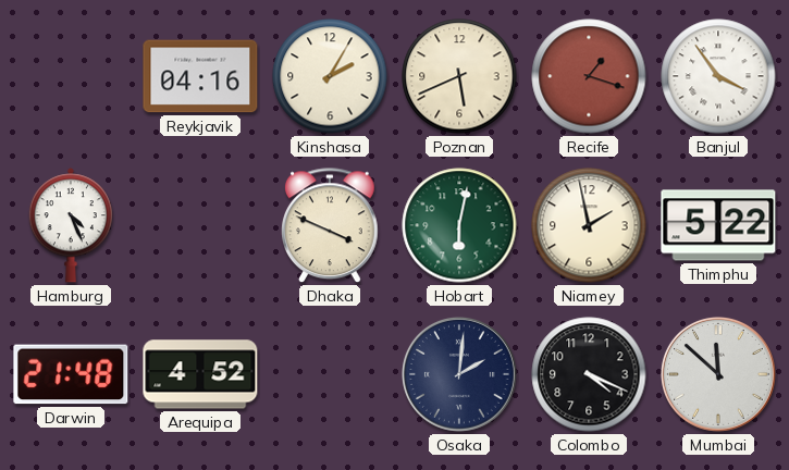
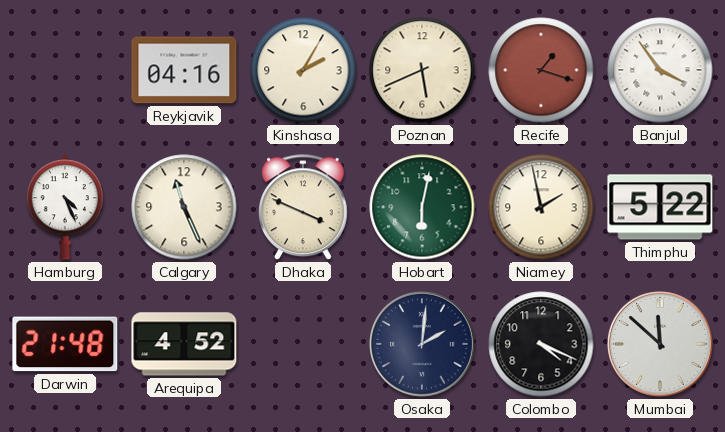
Calgary: none -> 11:26
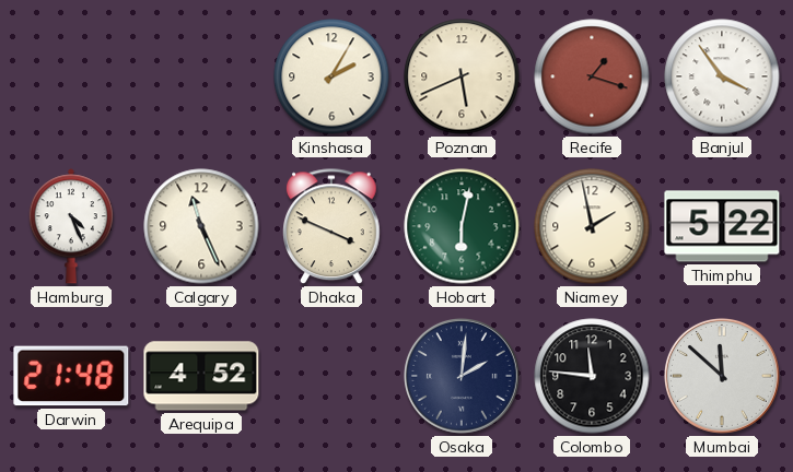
Reykjavik: 04:16 -> none
Colombo: 4:19 -> 11:46
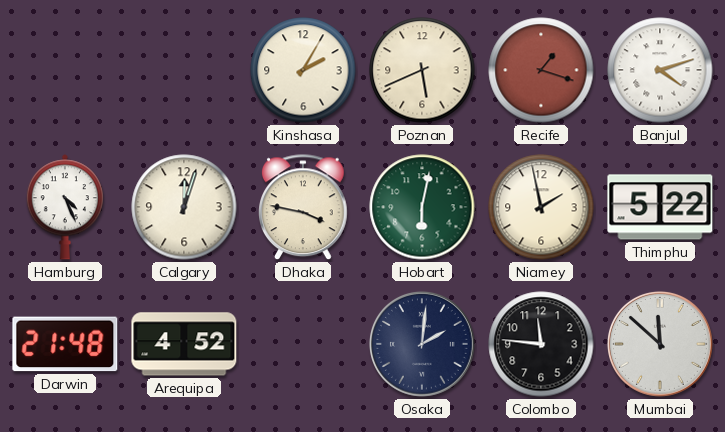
Banjul: 3:54 -> 4:12
Calgary: 11:26 -> 12:03
Dhaka: 3:49 -> 3:47
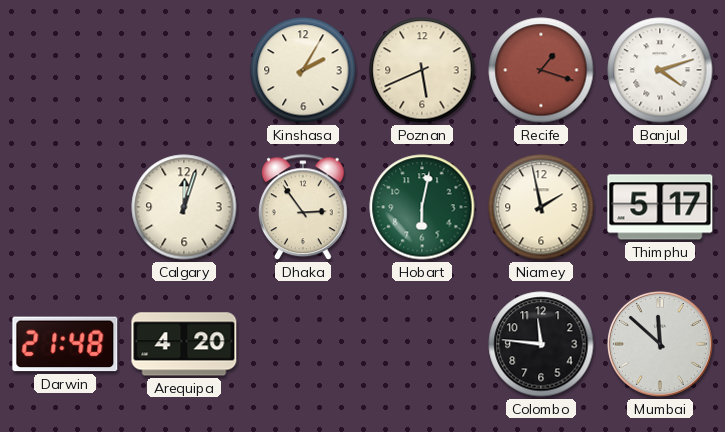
Hamburg: 4:26 -> none
Dhaka: 3:47 -> 2:54
Thimphu: 5:22 -> 5:17
Arequipa: 4:52 -> 4:20
Osaka: 2:01 -> none
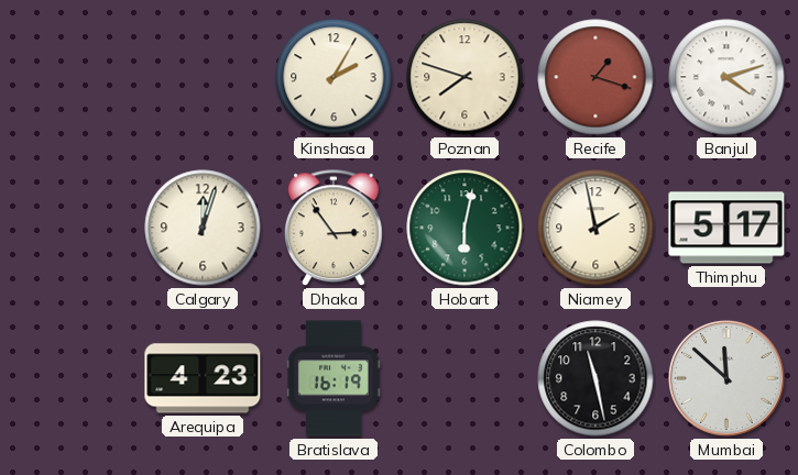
Poznan: 5:41 -> 7:48
Darwin: 21:48 -> none
Arequipa: 4:20 -> 4:23
Bratislava: none -> 16:19
Colombo: 11:46 -> 11:28
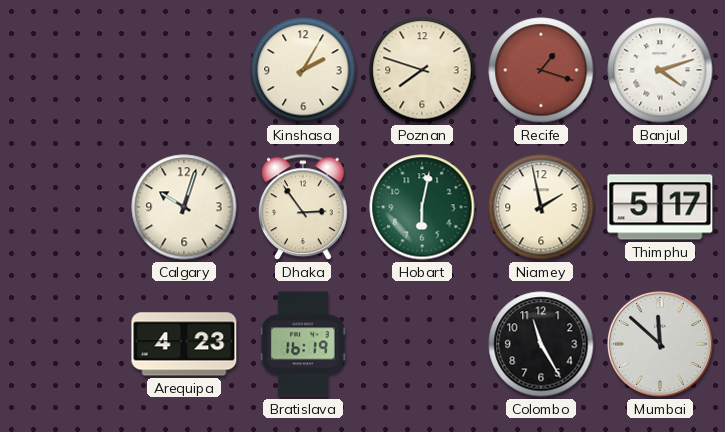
Calgary: 12:03 -> 10:03
Colombo: 11:28 -> 11:25
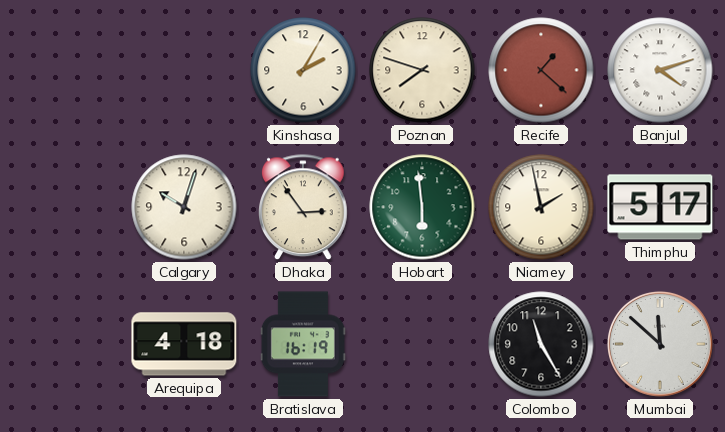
Recife: 1:18 -> 1:22
Hobart: 6:02 -> 5:59
Arequipa: 4:23 -> 4:18
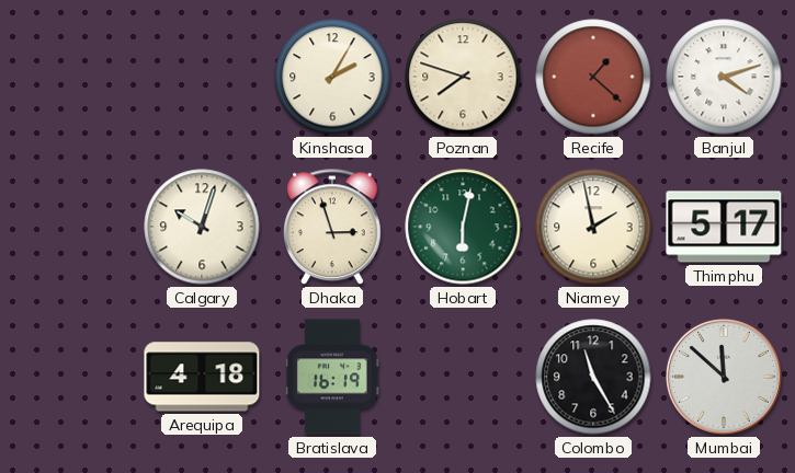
Dhaka: 2:54 -> 2:57
Hobart: 5:59 -> 6:02
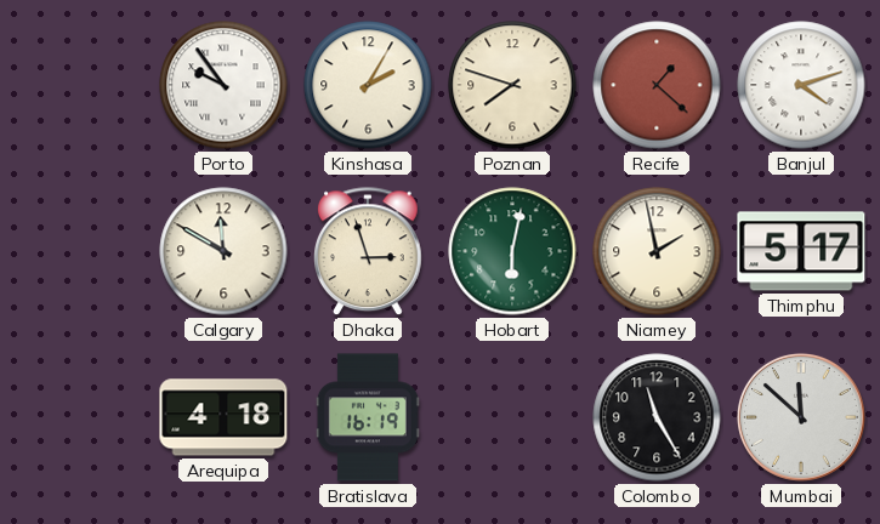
Porto: none -> 9:54
Calgary: 10:03 -> 11:50
